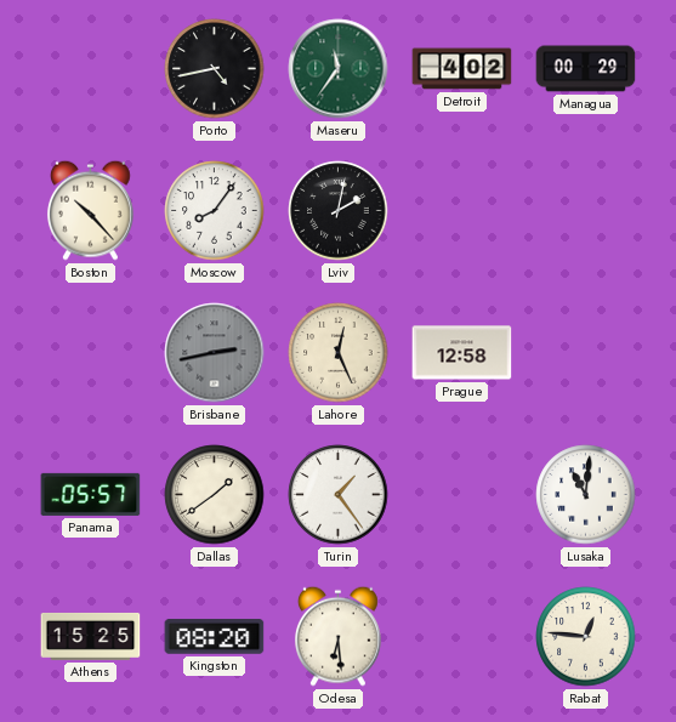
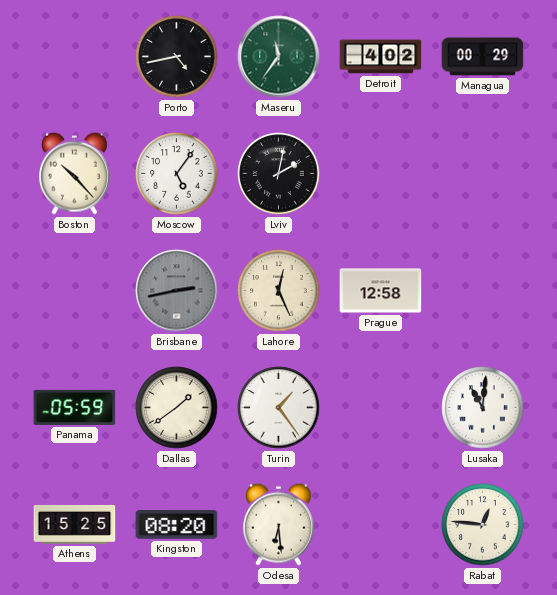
Moscow: 8:06 -> 5:06
Panama: 05:57 -> 05:59
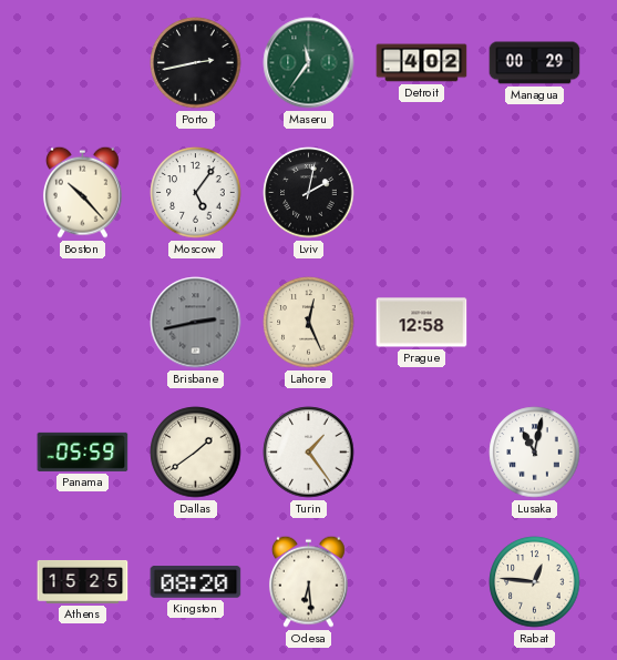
Porto: 4:43 -> 2:43
Lusaka: 11:01 -> 11:02
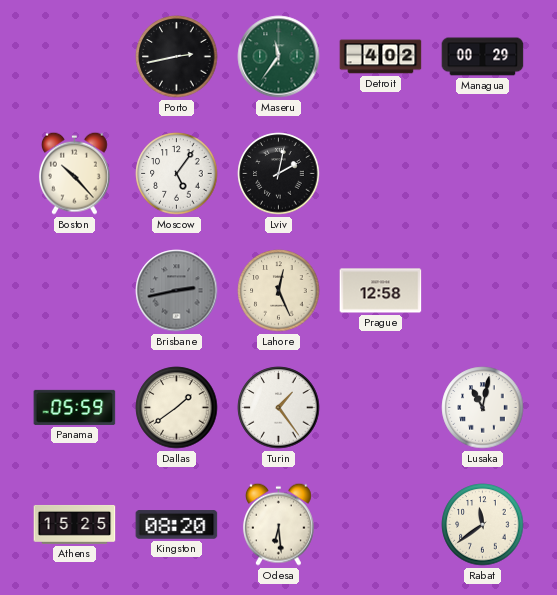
Rabat: 12:46 -> 11:39
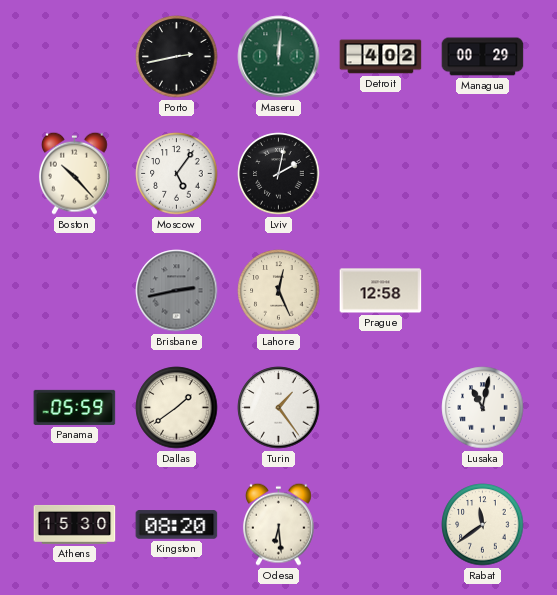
Maseru: 11:36 -> 12:01
Athens: 15:25 -> 15:30
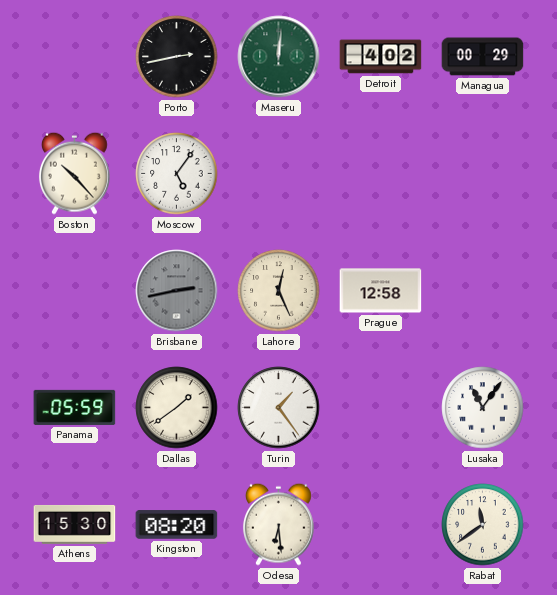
Lviv: 2:02 -> none
Lusaka: 11:02 -> 11:06
